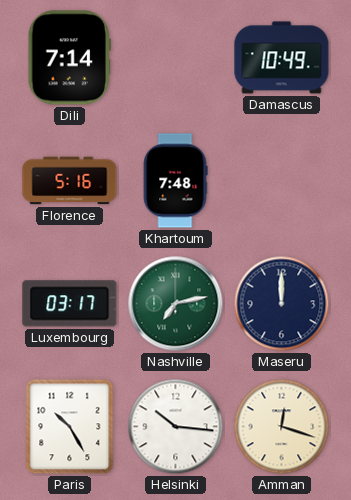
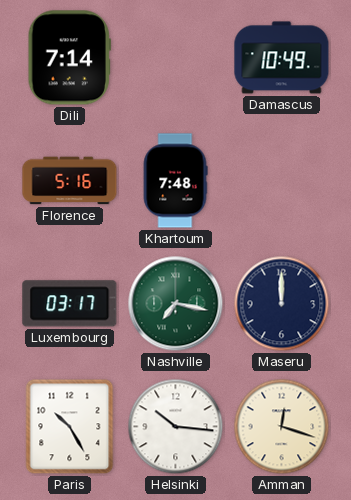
Nashville: 7:13 -> 7:17
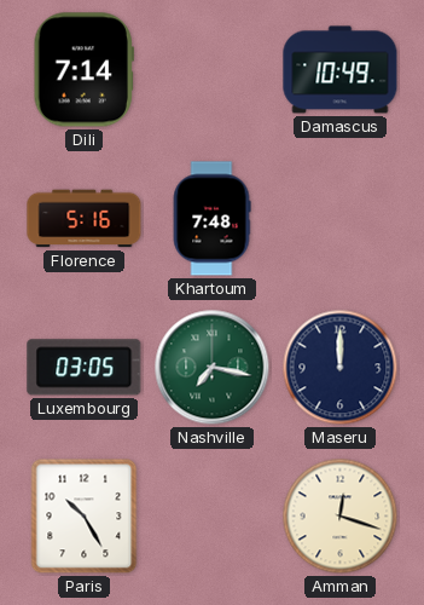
Luxembourg: 03:17 -> 03:05
Helsinki: 10:16 -> none
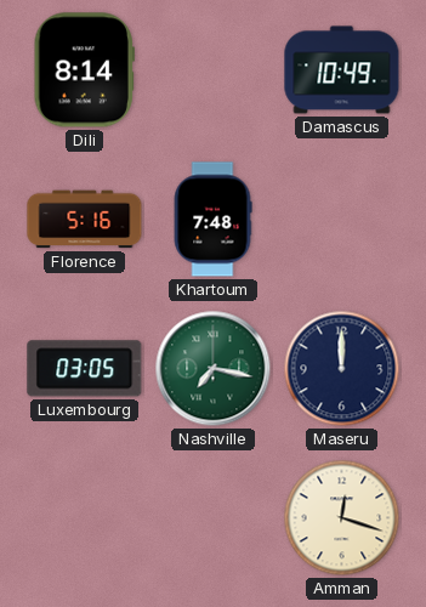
Dili: 7:14 -> 8:14
Paris: 10:25 -> none
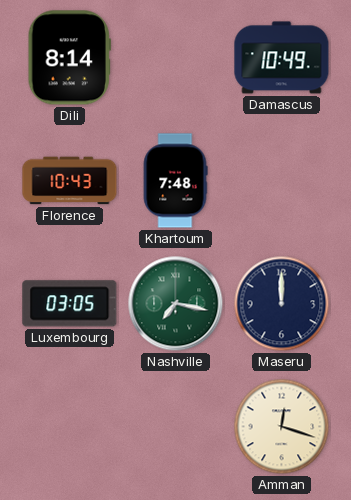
Florence: 5:16 -> 10:43
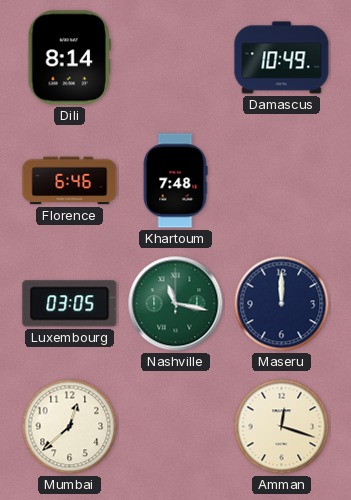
Florence: 10:43 -> 6:46
Nashville: 7:17 -> 11:17
Mumbai: none -> 12:38
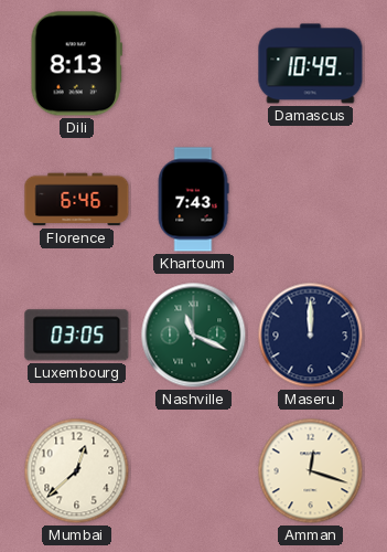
Dili: 8:14 -> 8:13
Khartoum: 7:48 -> 7:43
Nashville: 11:17 -> 11:19
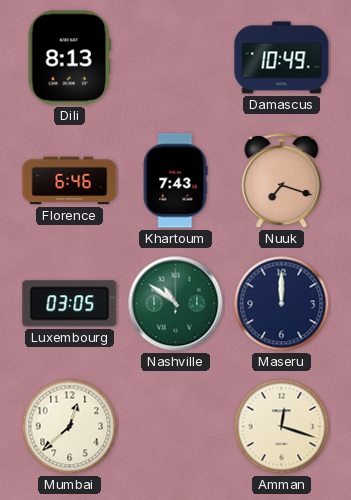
Nuuk: none -> 7:18
Nashville: 11:19 -> 10:51
